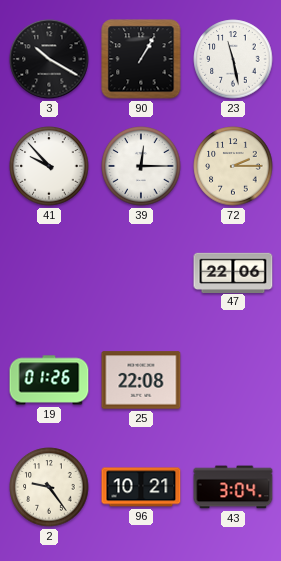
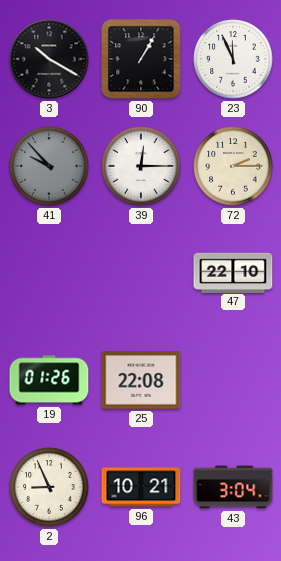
23: 11:28 -> 11:56
41 dial: white -> grey
47: 22:06 -> 22:10
2: 9:24 -> 8:56
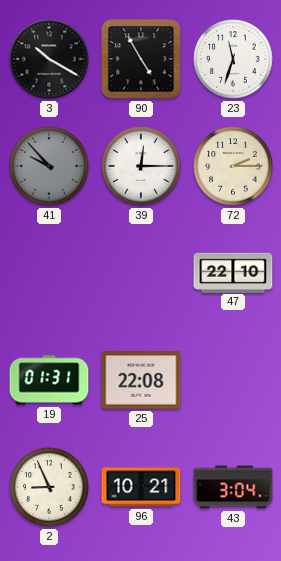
90: 1:05 -> 4:55
23: 11:56 -> 11:33
19: 01:26 -> 01:31
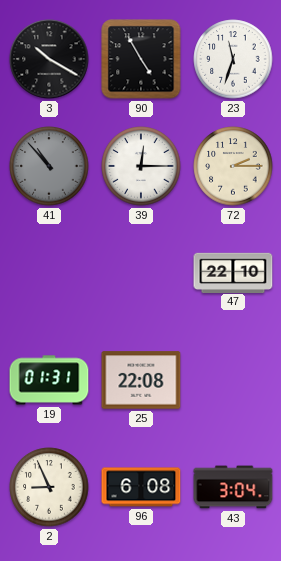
41: 9:53 -> 10:53
96: 10:21 -> 6:08
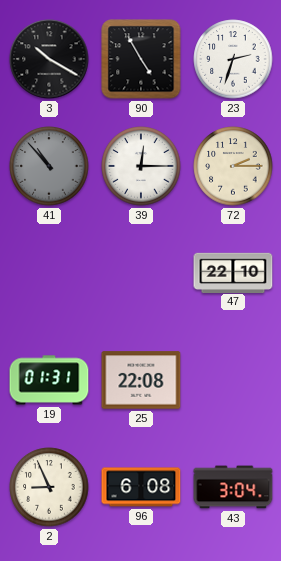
23: 11:33 -> 2:33
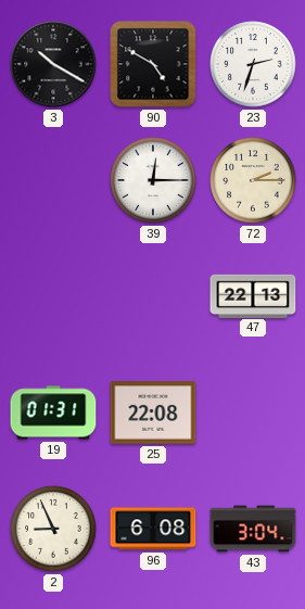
90: 4:55 -> 4:50
41: 10:53 -> none
47: 22:10 -> 22:13
